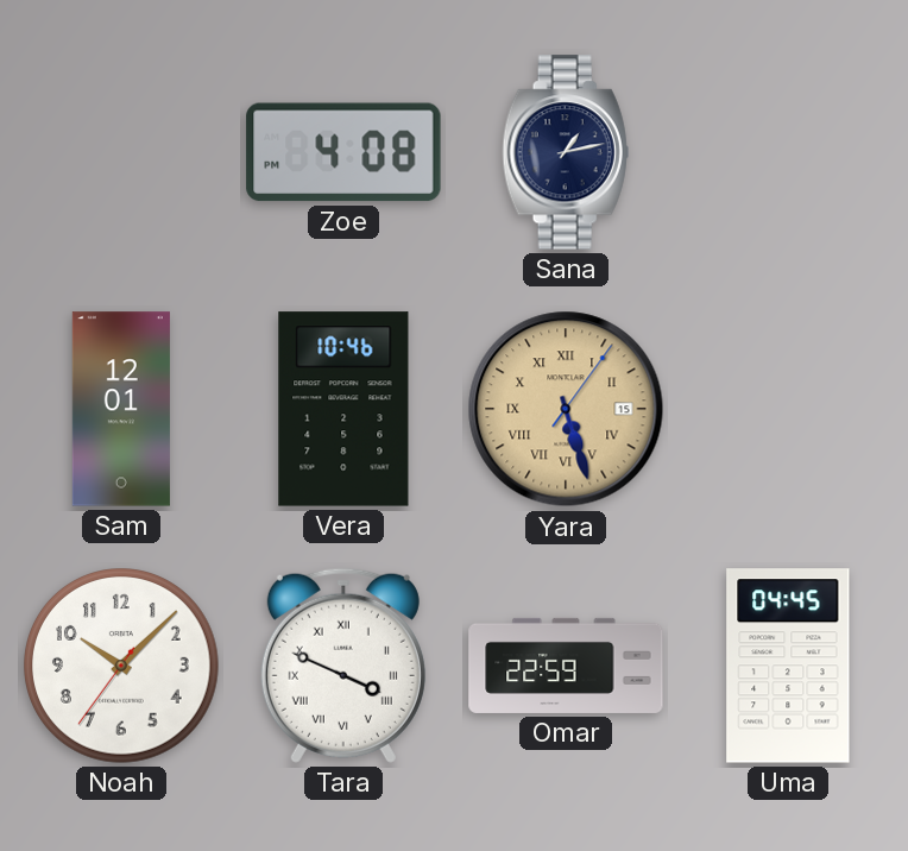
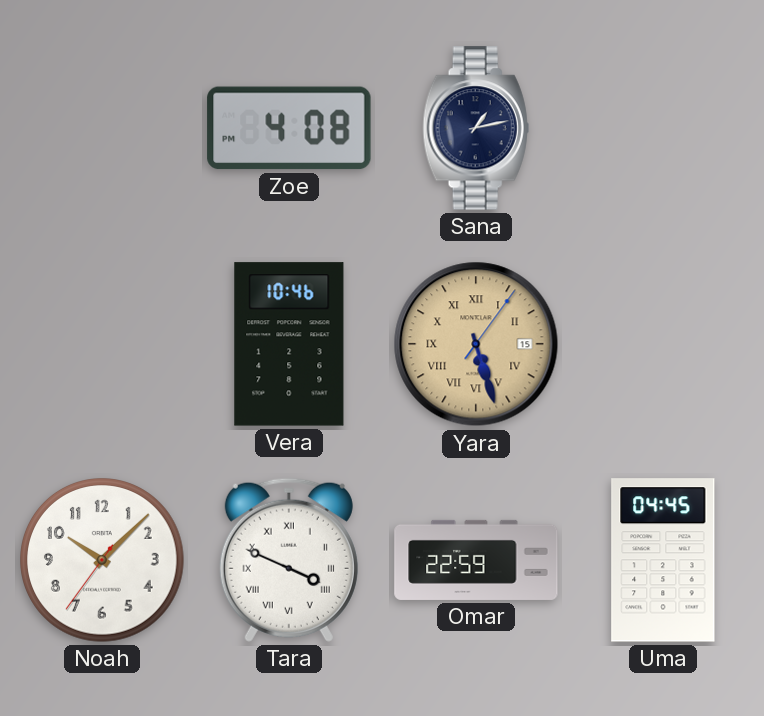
Sam: 12:01 -> none
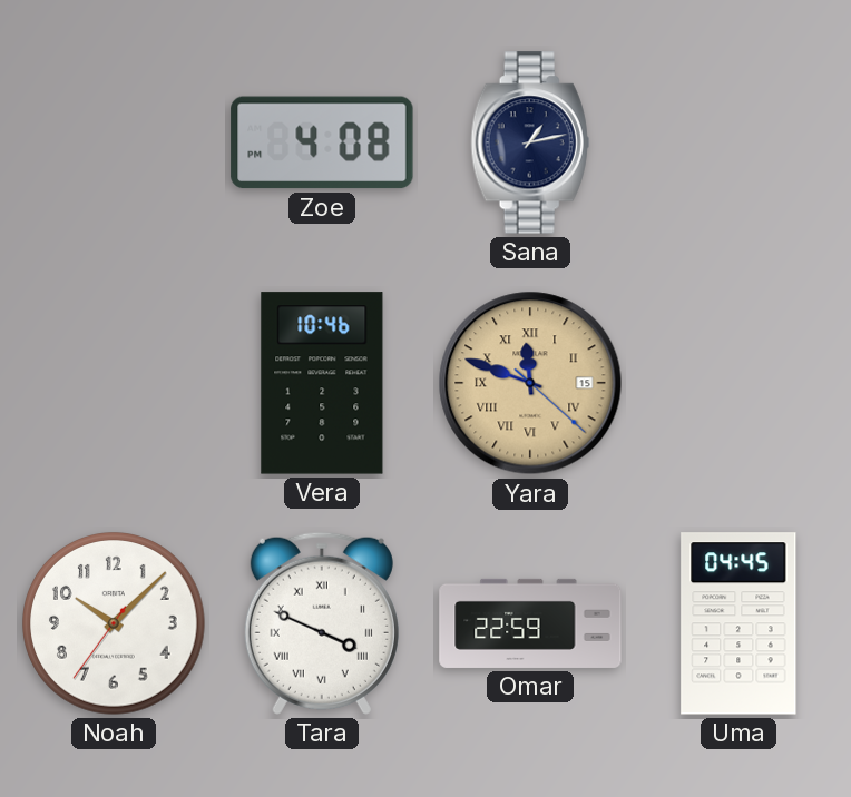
Yara: 5:27 -> 11:48
